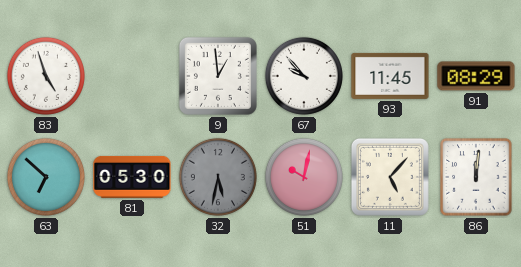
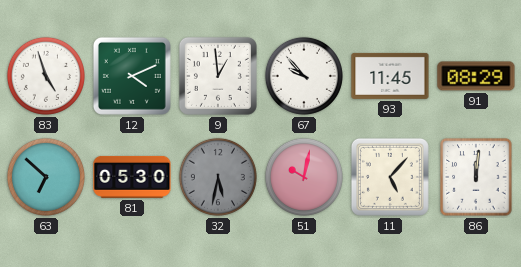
12: none -> 4:11
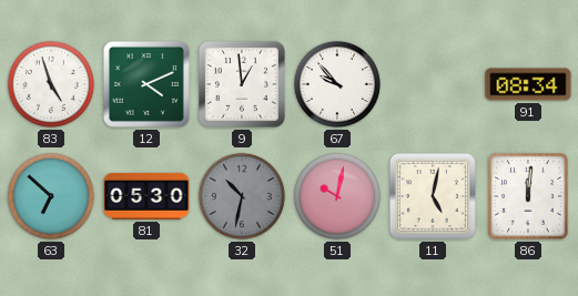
93: 11:45 -> none
91: 08:29 -> 08:34
32: 5:32 -> 10:32
11: 5:07 -> 5:02
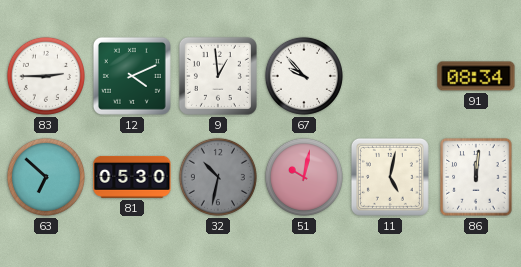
83: 4:57 -> 2:45
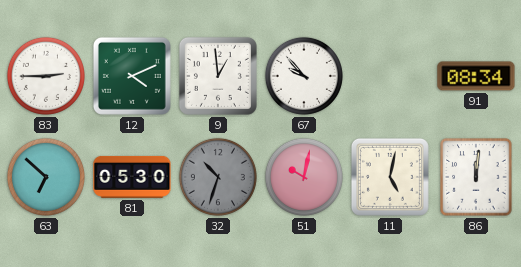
32: 10:32 -> 10:33
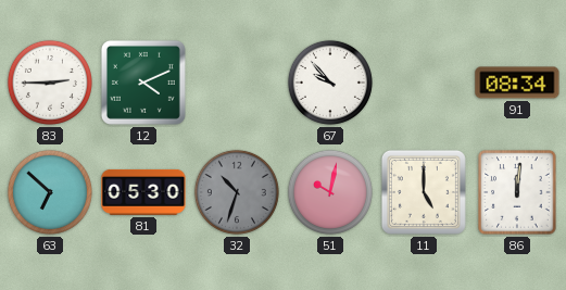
9: 12:59 -> none
11: 5:02 -> 5:00
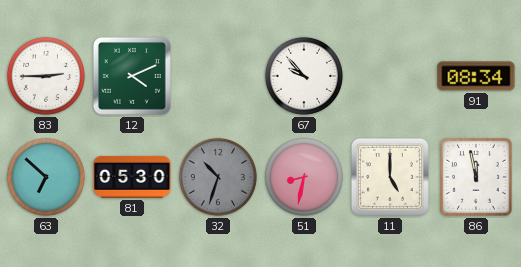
51: 10:02 -> 8:32
86: 12:01 -> 11:58
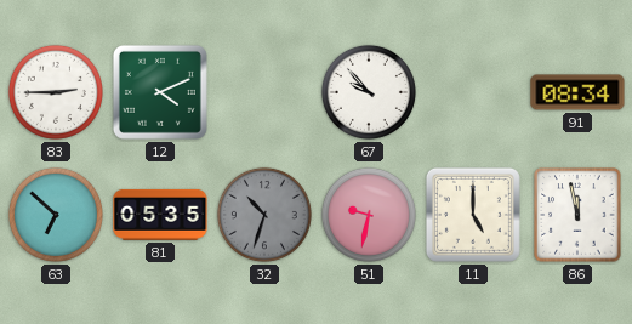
81: 05:30 -> 05:35
51: 8:32 -> 9:32
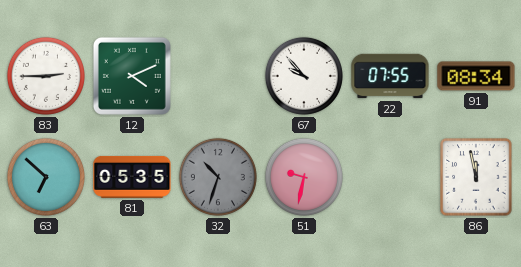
22: none -> 07:55
11: 5:00 -> none
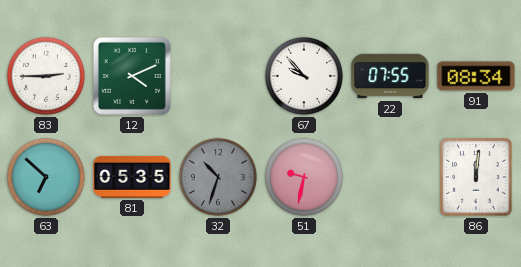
86: 11:58 -> 12:01
